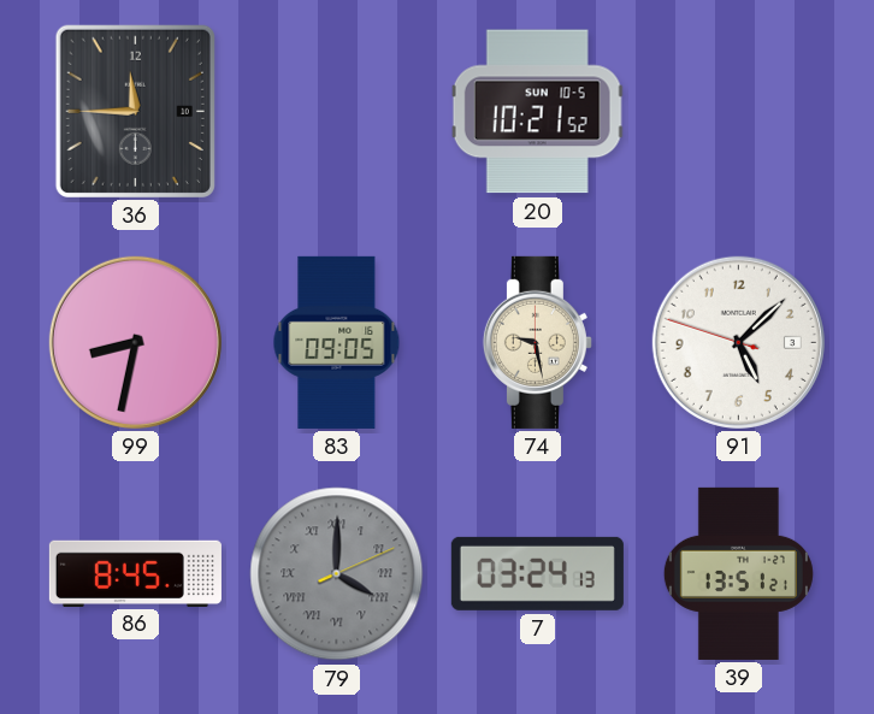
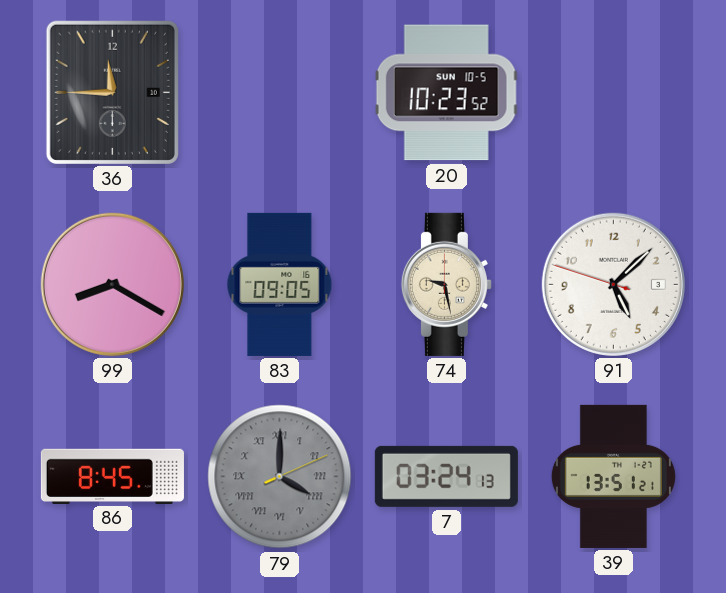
20: 10:21 -> 10:23
99: 8:32 -> 8:20
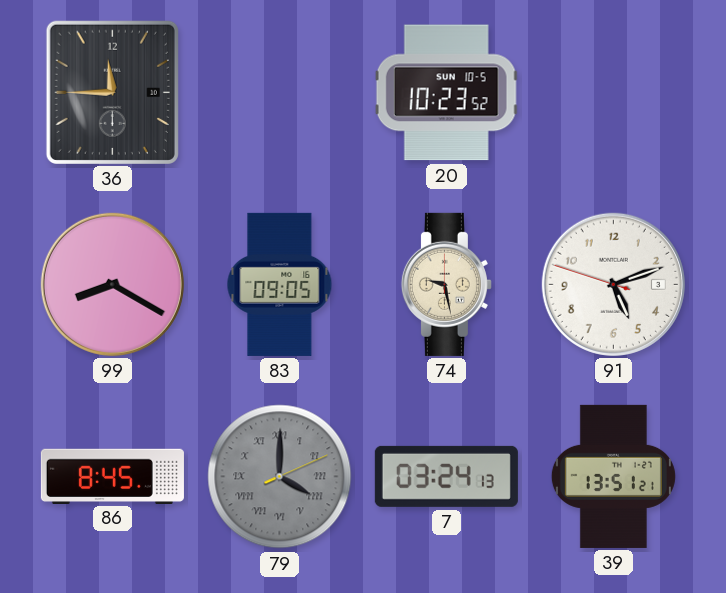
91: 5:07 -> 5:11
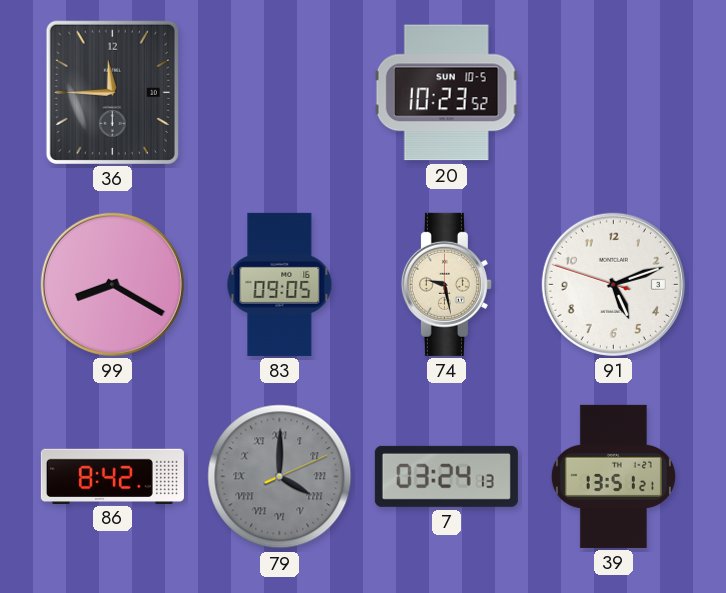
86: 8:45 -> 8:42
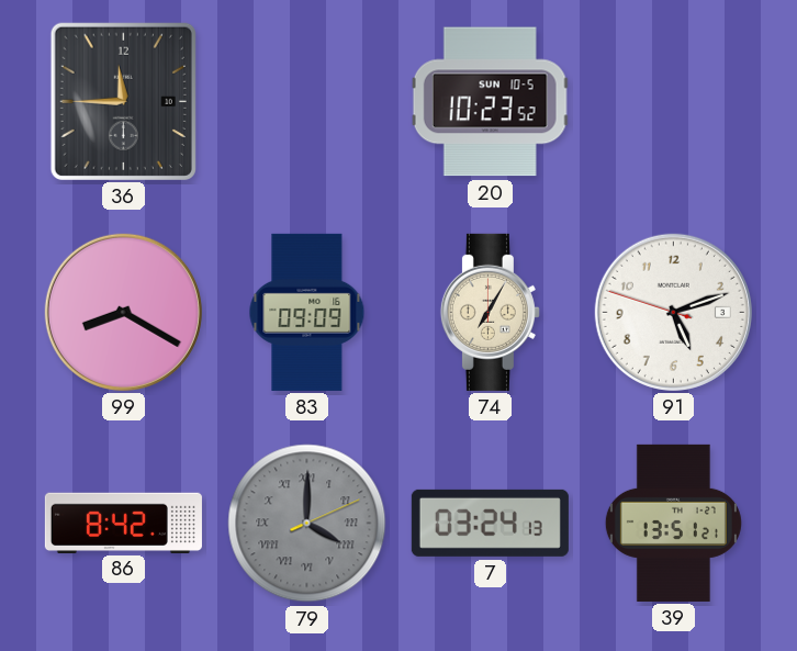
83: 09:05 -> 09:09
74: 9:28 -> 7:05
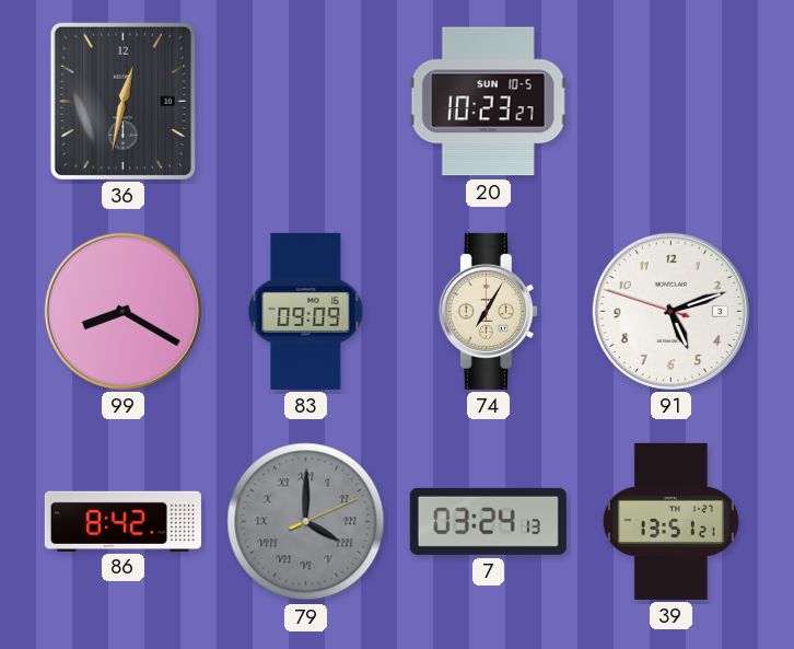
36: 11:45 -> 12:32
20: 10:23:52 -> 10:23:27
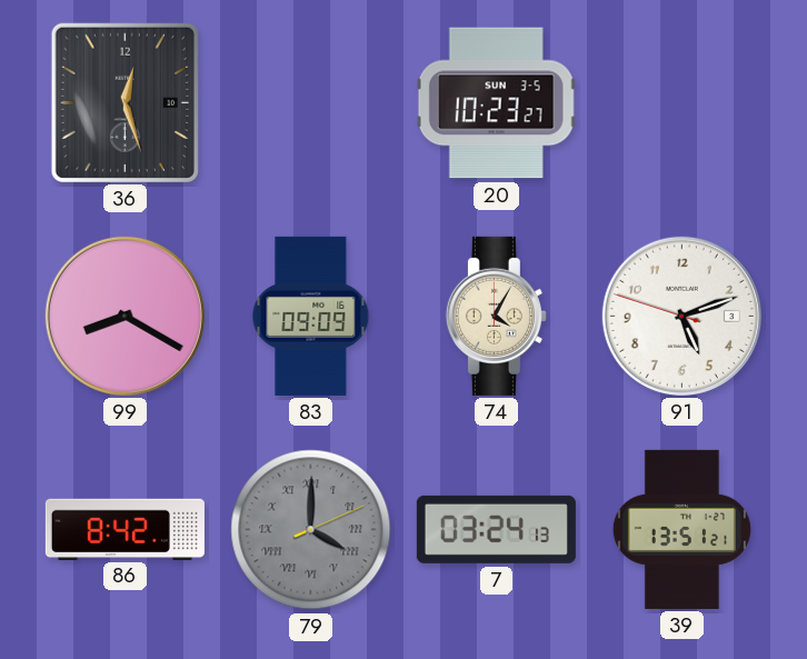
36: 12:32 -> 12:27
20 date: SUN 10-5 -> SUN 3-5
74: 7:05 -> 4:05
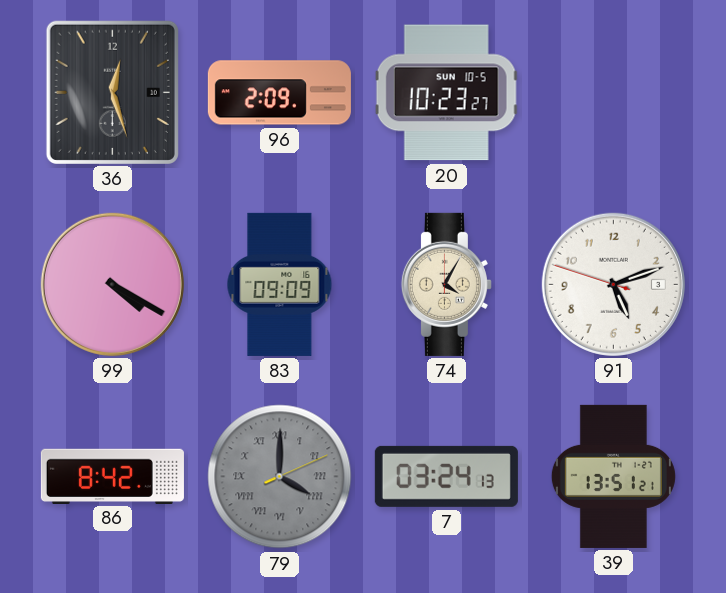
96: none -> 2:09
20 date: SUN 3-5 -> SUN 10-5
99: 8:20 -> 4:20
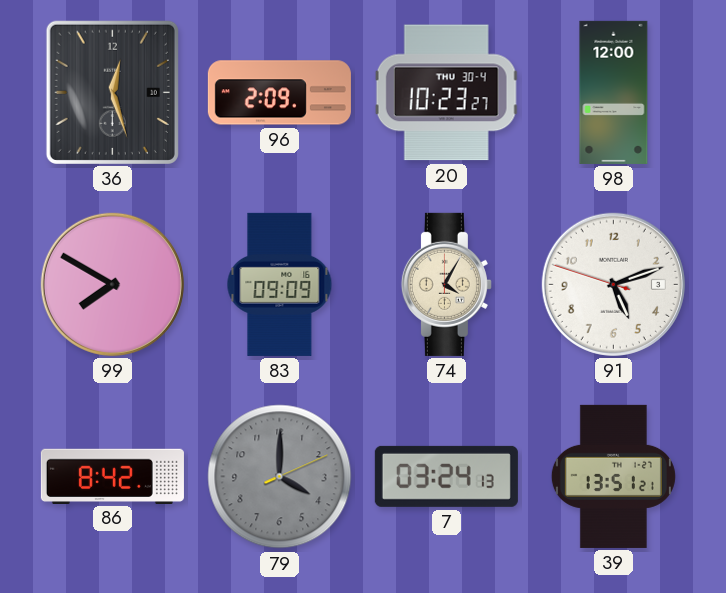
20 date: SUN 10-5 -> THU 30-4
98: none -> 12:00
99: 4:20 -> 7:50
79 numerals: Roman -> Arabic
